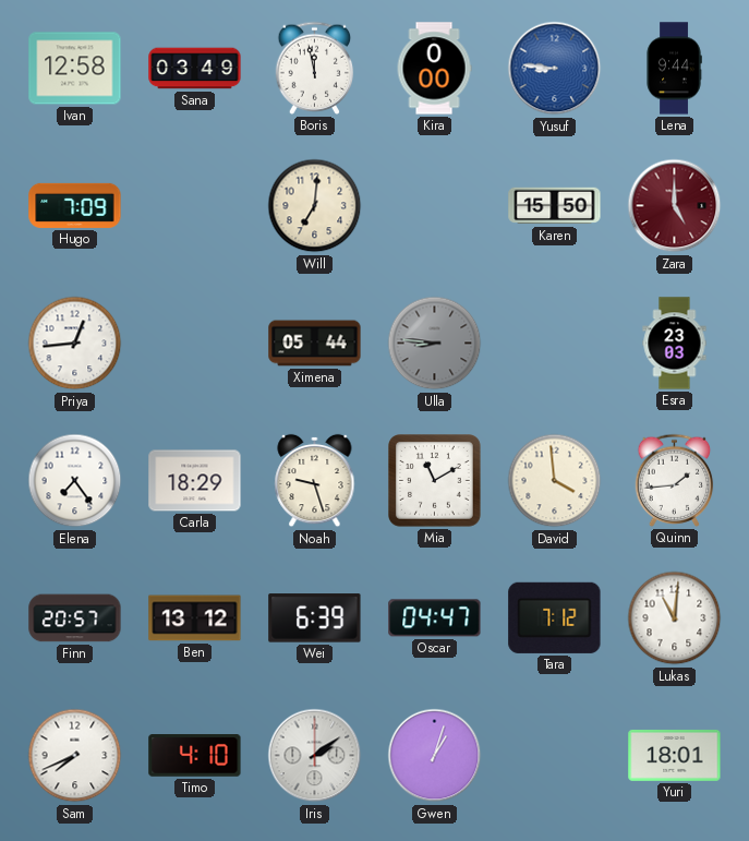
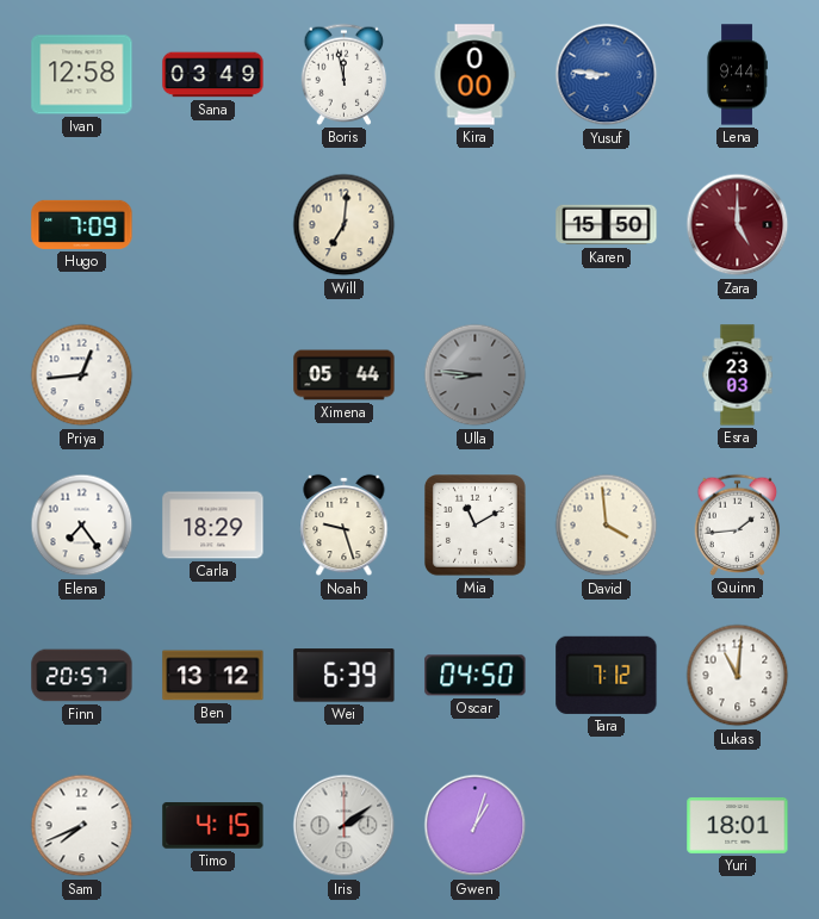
Oscar: 04:47 -> 04:50
Timo: 4:10 -> 4:15
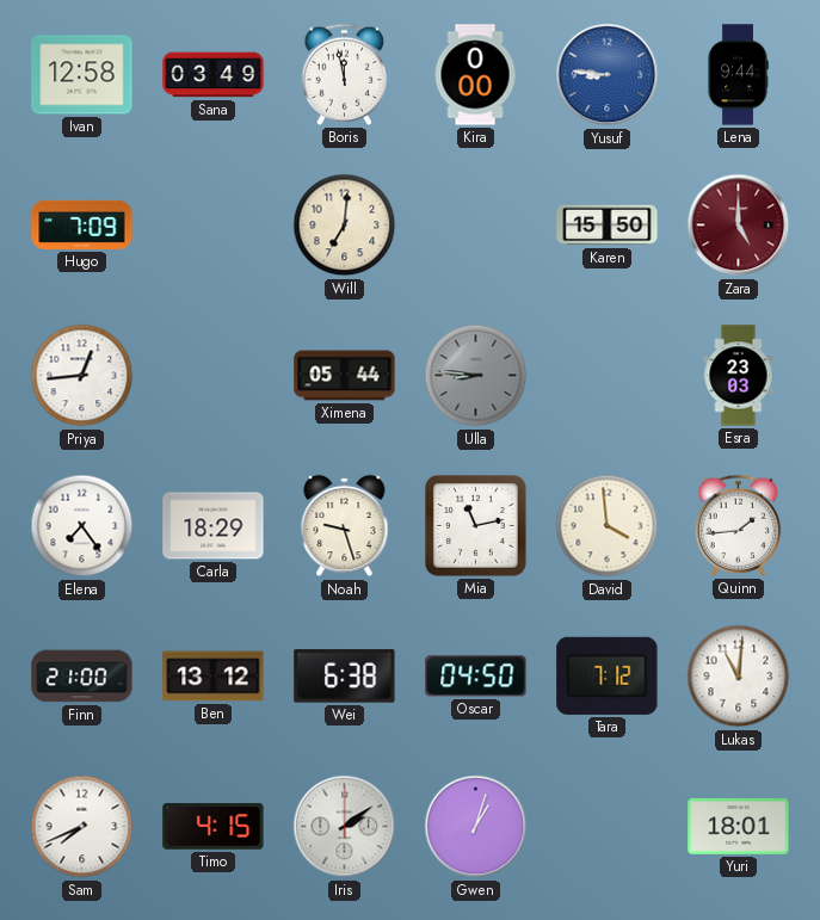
Mia: 11:10 -> 11:13
Finn: 20:57 -> 21:00
Wei: 6:39 -> 6:38
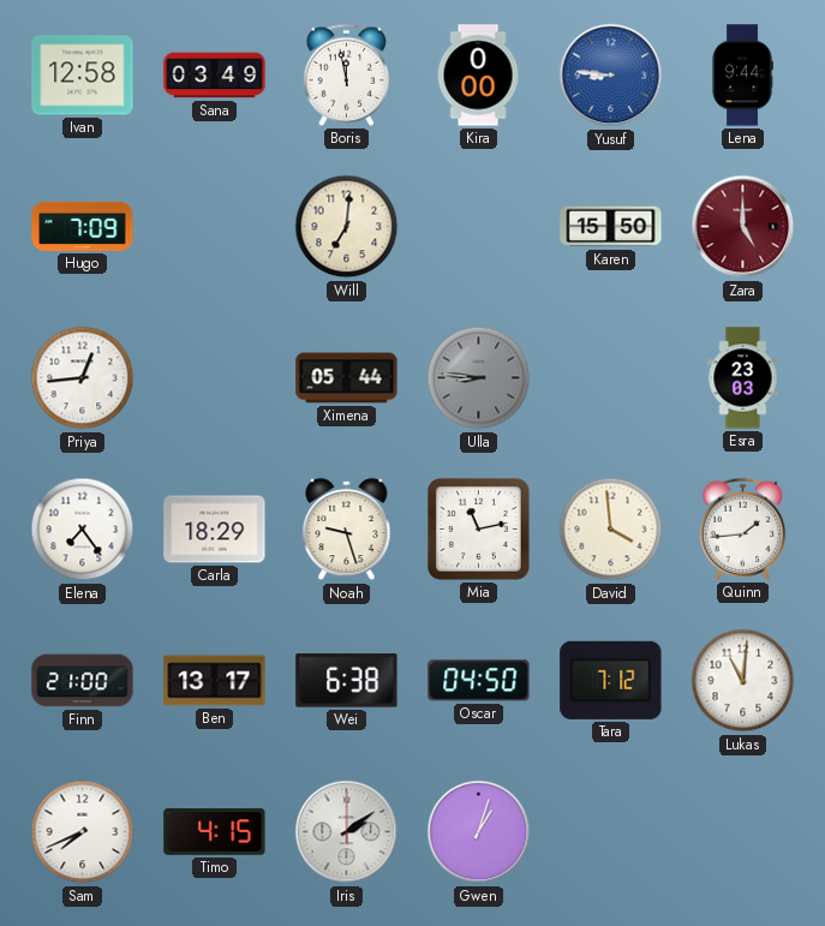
Ben: 13:12 -> 13:17
Yuri: 18:01 -> none
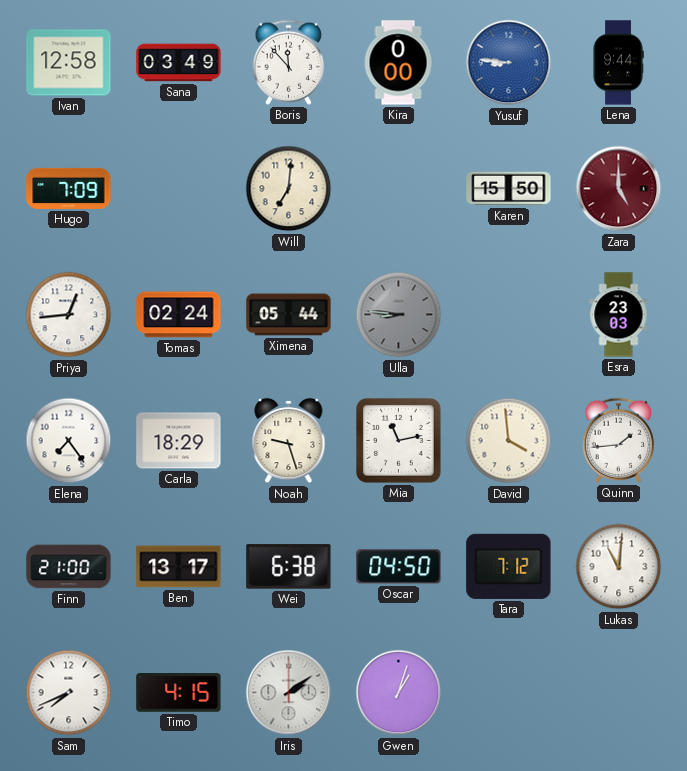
Boris: 11:58 -> 11:53
Tomas: none -> 02:24
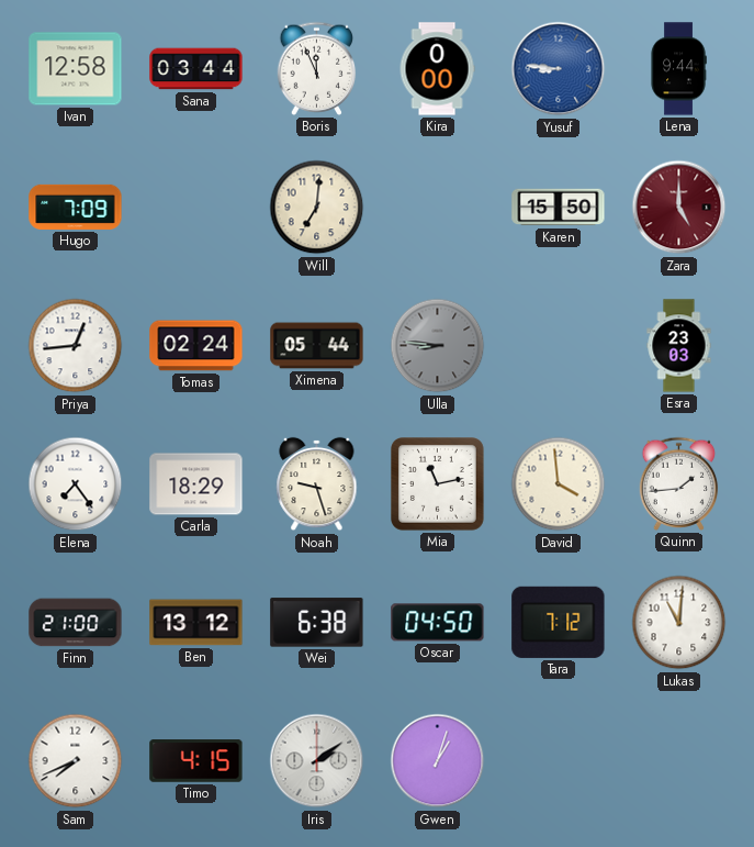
Sana: 03:49 -> 03:44
Boris: 11:53 -> 11:56
Ben: 13:17 -> 13:12
